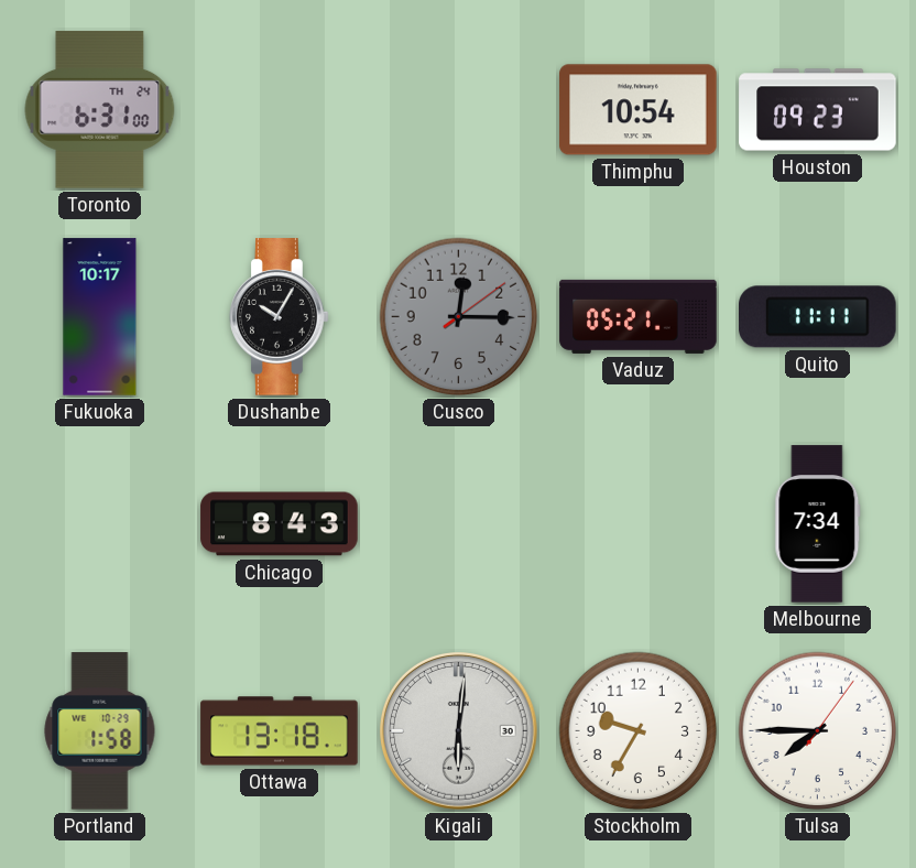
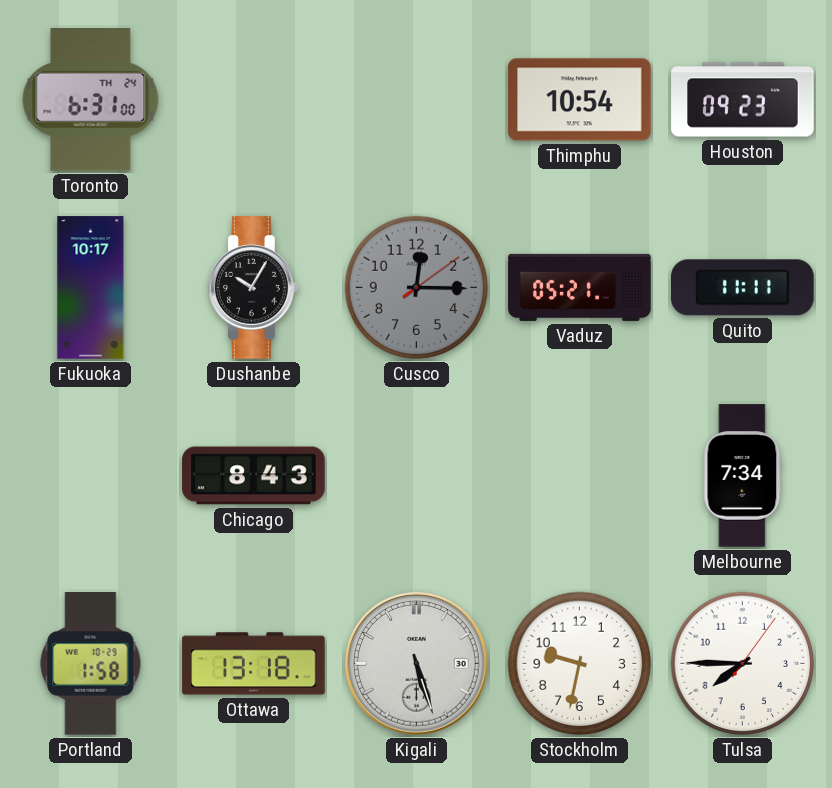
Kigali: 6:01 -> 5:27
Stockholm: 9:35 -> 9:32
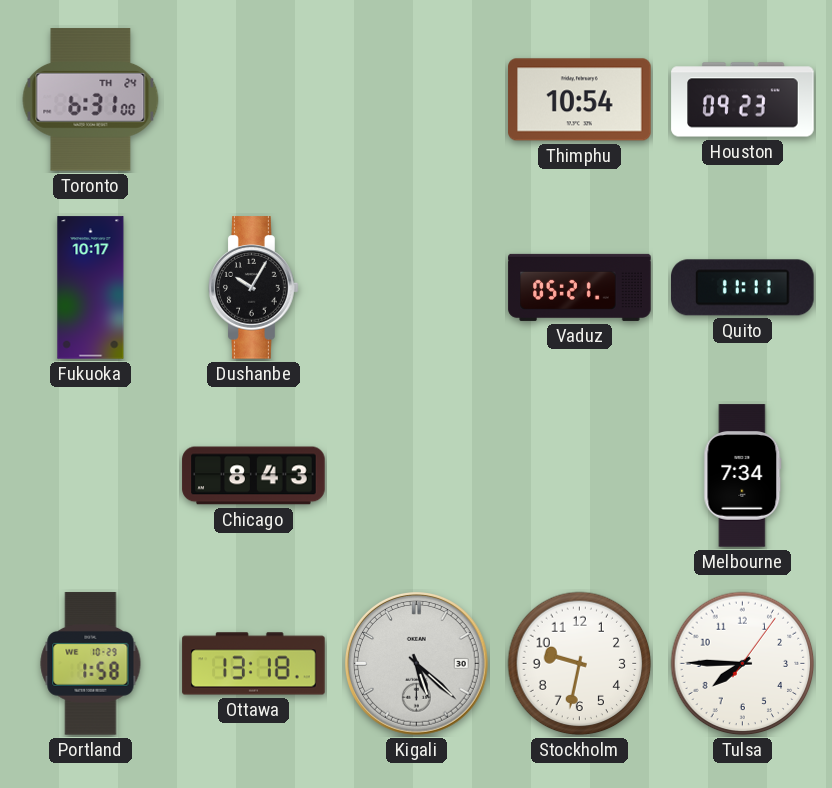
Cusco: 12:15 -> none
Kigali: 5:27 -> 5:22
